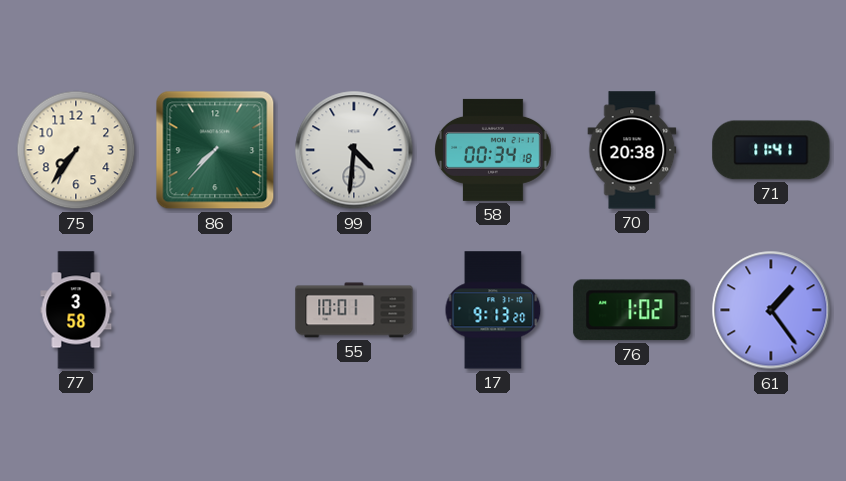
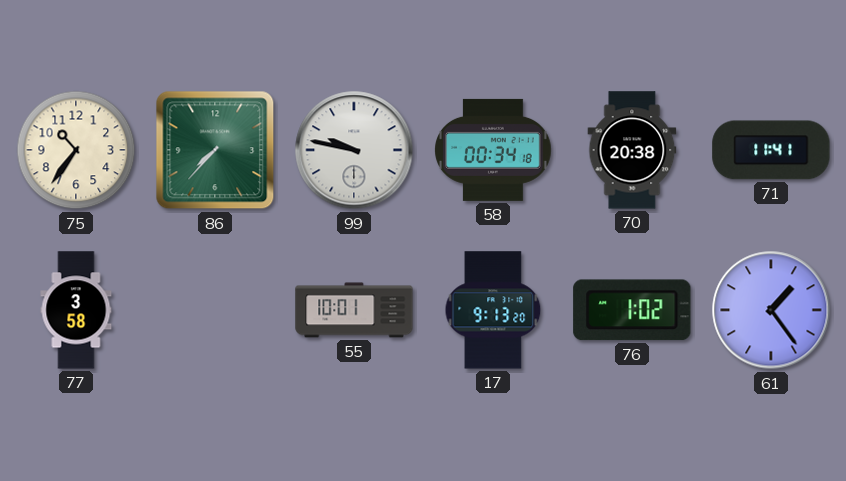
75: 7:36 -> 10:36
99: 4:31 -> 9:47
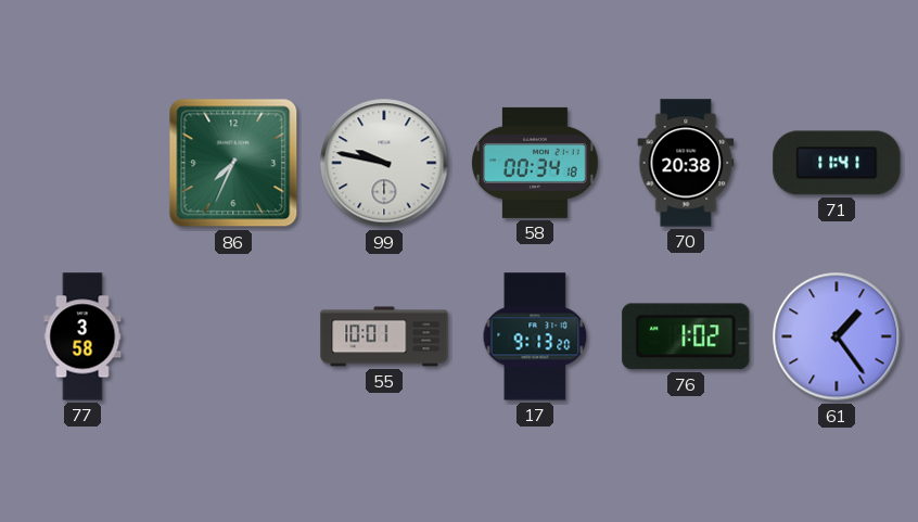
75: 10:36 -> none
86: 7:37 -> 7:34
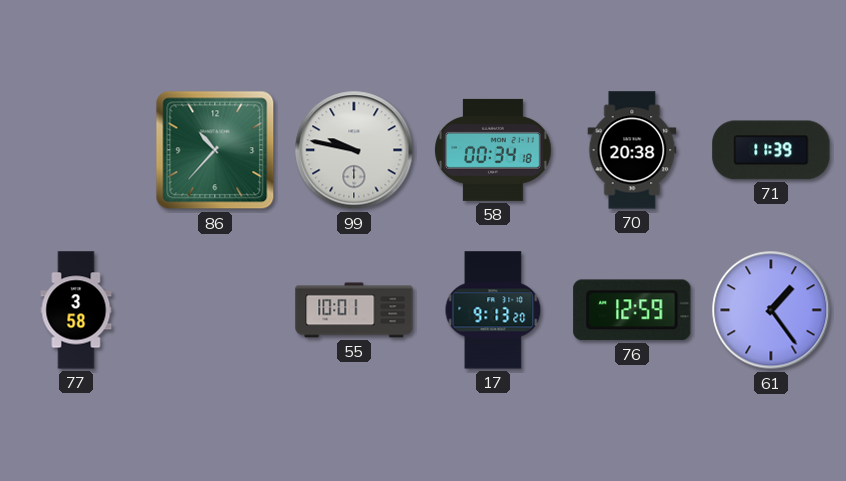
86: 7:34 -> 10:37
71: 11:41 -> 11:39
76: 1:02 -> 12:59
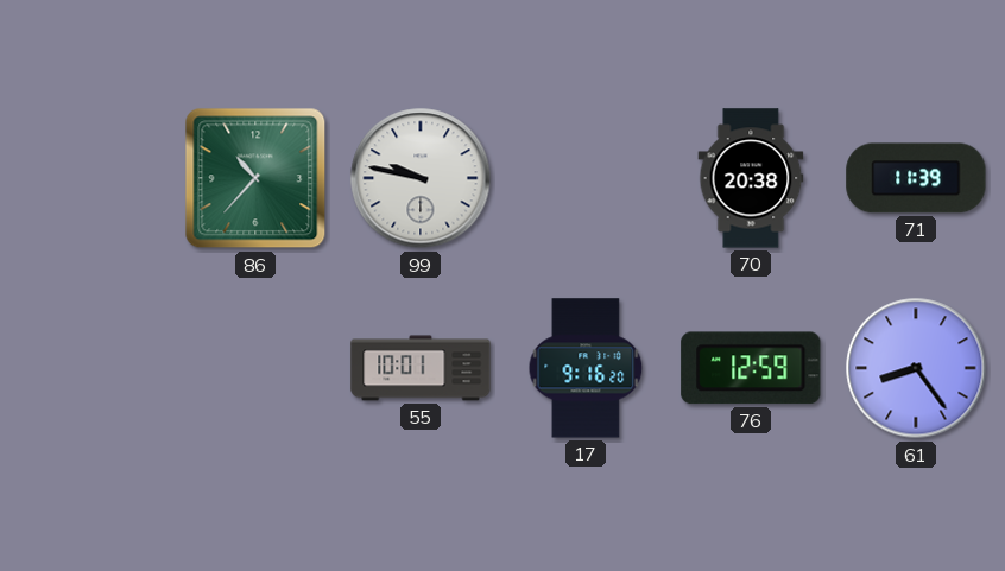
58: 00:34 -> none
77: 3:58 -> none
17: 9:13 -> 9:16
61: 1:24 -> 8:24
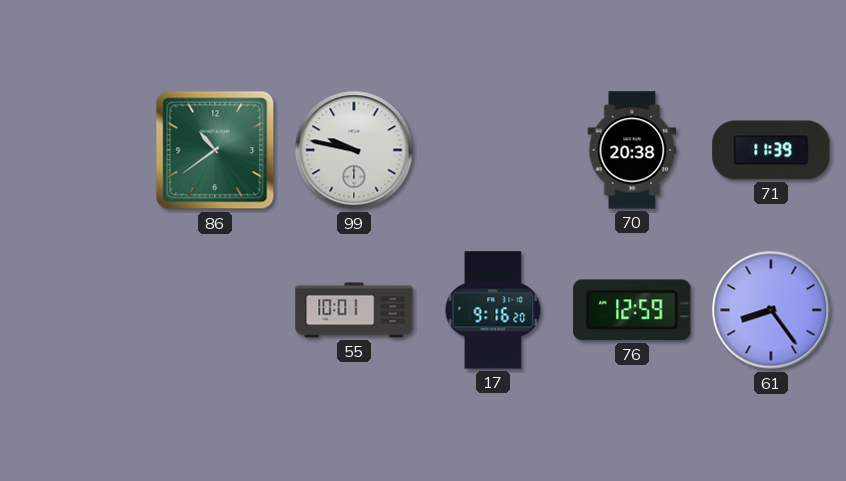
86: 10:37 -> 10:39
